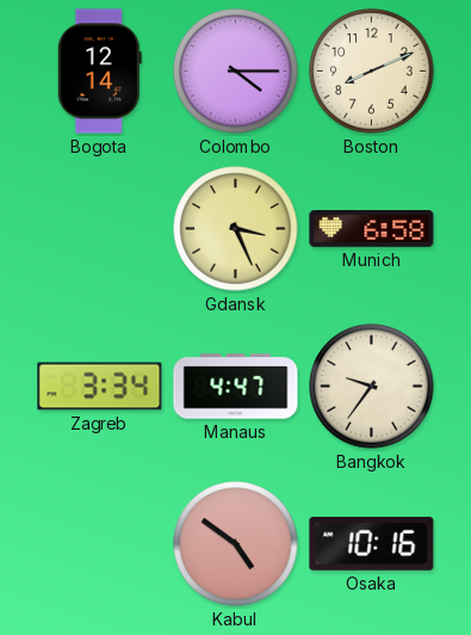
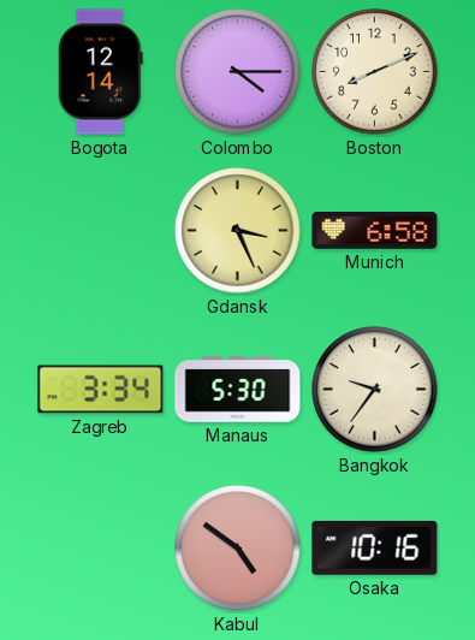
Manaus: 4:47 -> 5:30
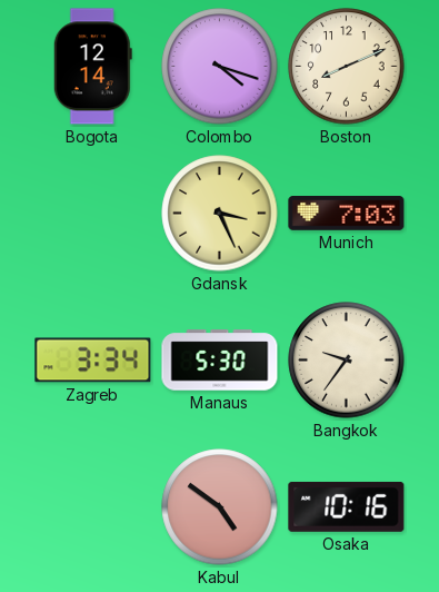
Colombo: 4:15 -> 4:18
Munich: 6:58 -> 7:03
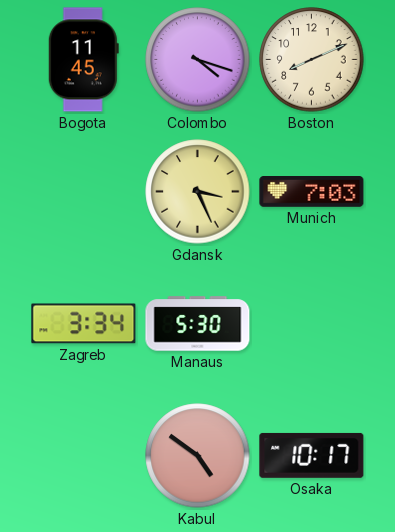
Bogota: 12:14 -> 11:45
Bangkok: 9:36 -> none
Osaka: 10:16 -> 10:17
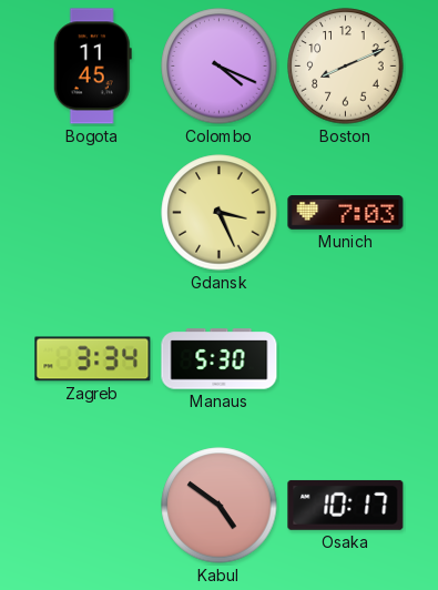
Colombo: 4:18 -> 4:19
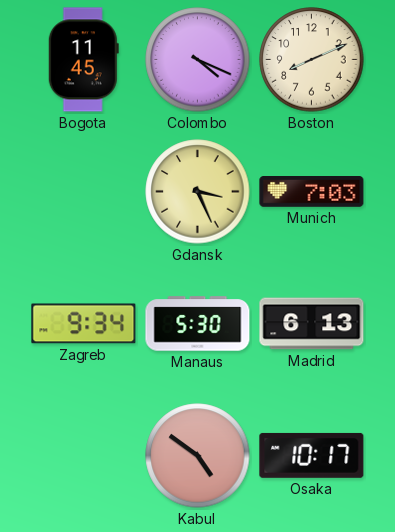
Zagreb: 3:34 -> 9:34
Madrid: none -> 6:13
